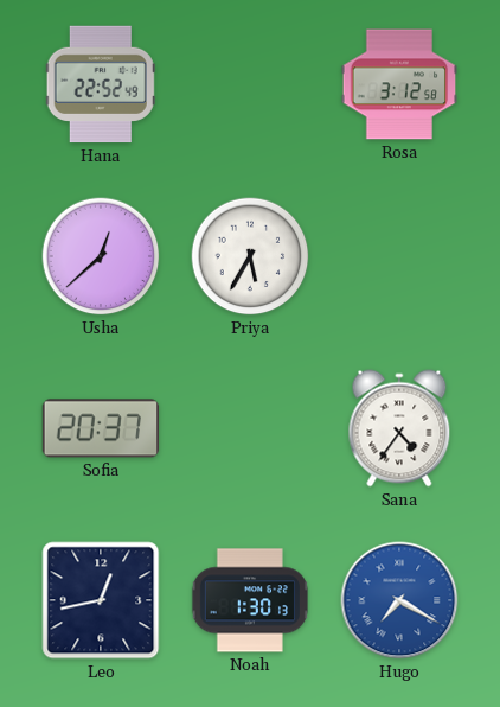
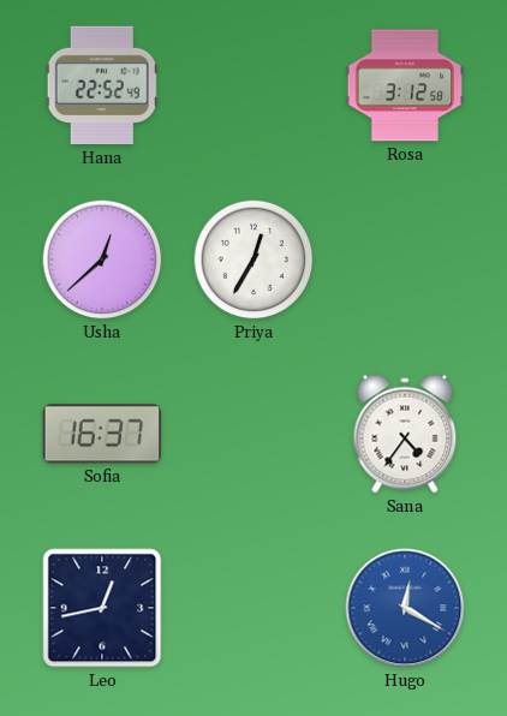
Priya: 5:35 -> 12:35
Sofia: 20:37 -> 16:37
Noah: 1:30 -> none
Hugo: 7:20 -> 12:20
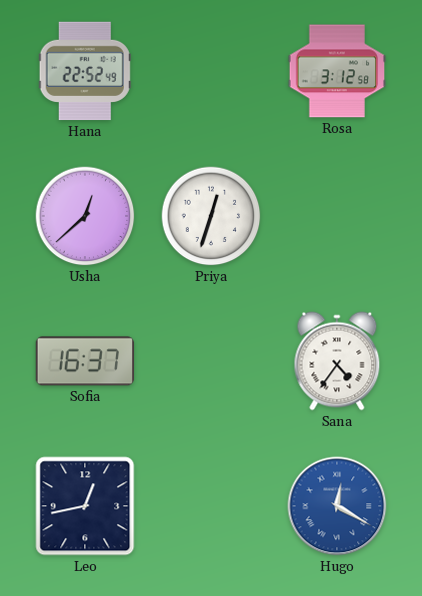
Priya: 12:35 -> 12:33
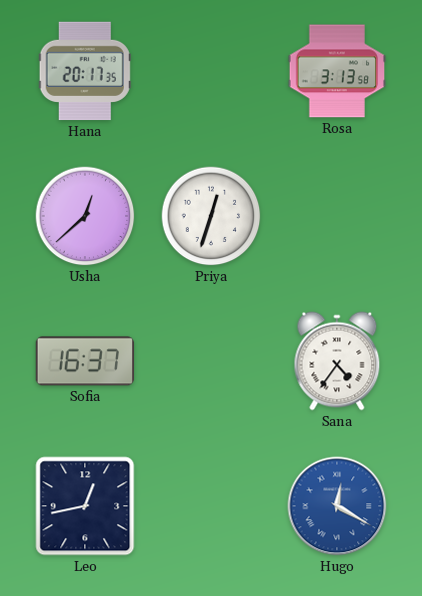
Hana: 22:52 -> 20:17
Rosa: 3:12 -> 3:13
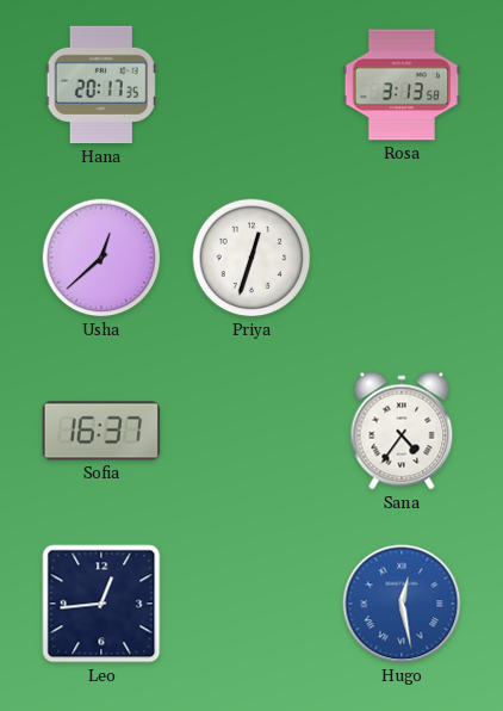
Leo: 12:43 -> 12:44
Hugo: 12:20 -> 12:28
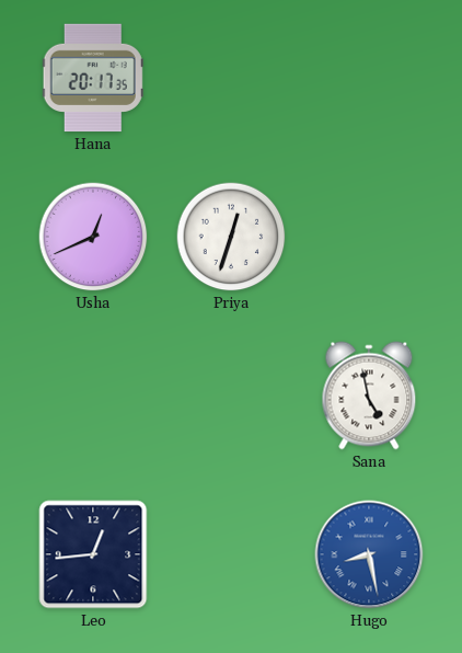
Rosa: 3:13 -> none
Usha: 12:38 -> 12:41
Sofia: 16:37 -> none
Sana: 4:36 -> 4:58
Hugo: 12:28 -> 8:28
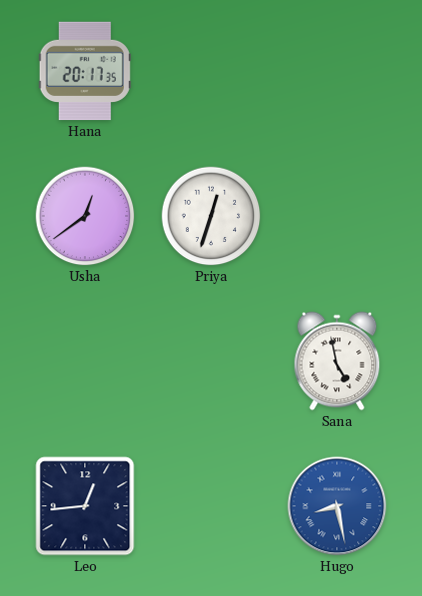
Usha: 12:41 -> 12:39
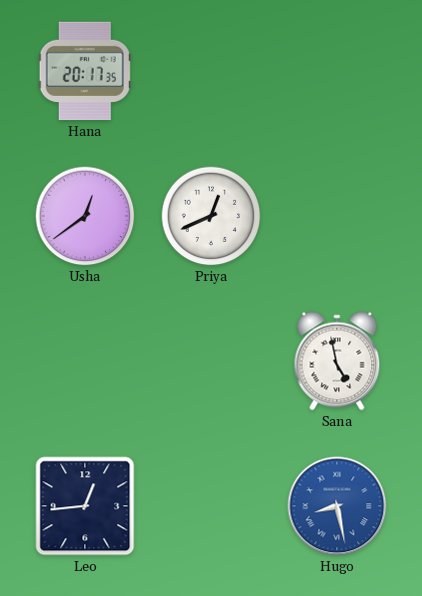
Priya: 12:33 -> 12:41
